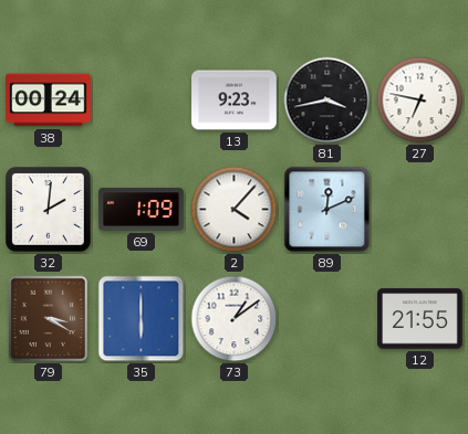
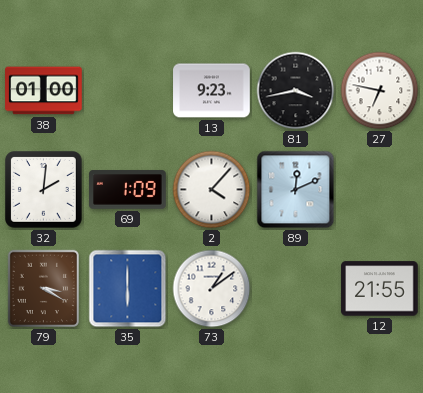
38: 00:24 -> 01:00
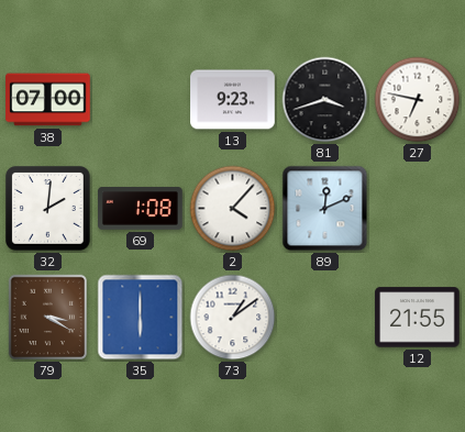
38: 01:00 -> 07:00
81: 3:43 -> 3:42
69: 1:09 -> 1:08
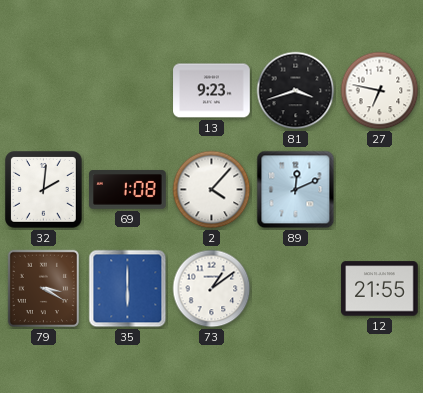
38: 07:00 -> none
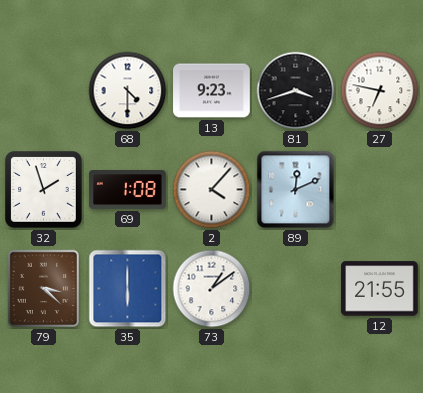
68: none -> 4:30
32: 2:01 -> 1:57
79: 3:20 -> 3:22
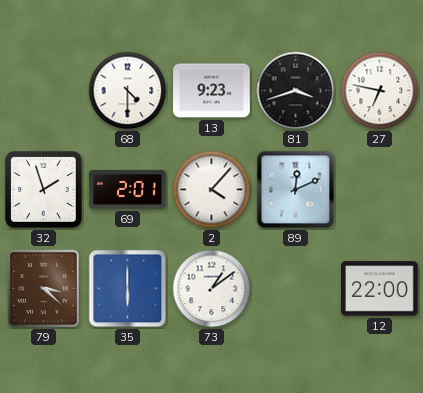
69: 1:08 -> 2:01
12: 21:55 -> 22:00
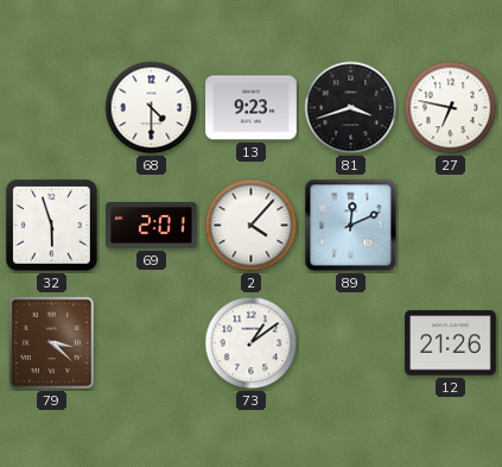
32: 1:57 -> 5:57
35: 6:00 -> none
12: 22:00 -> 21:26
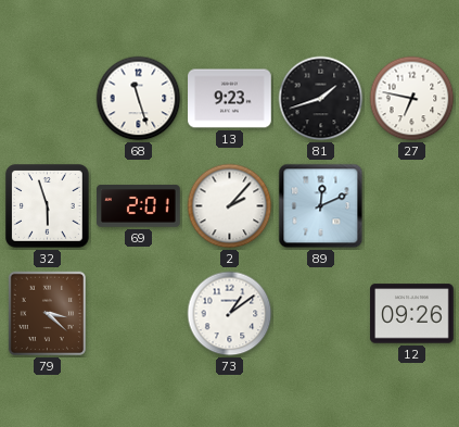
68: 4:30 -> 11:27
81: 3:42 -> 1:42
2: 4:07 -> 2:07
12: 21:26 -> 09:26
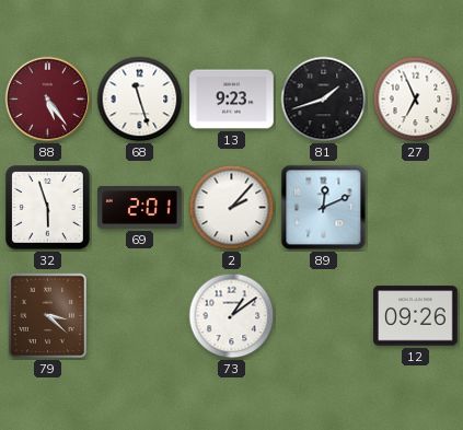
88: none -> 5:24
27: 6:47 -> 6:56
